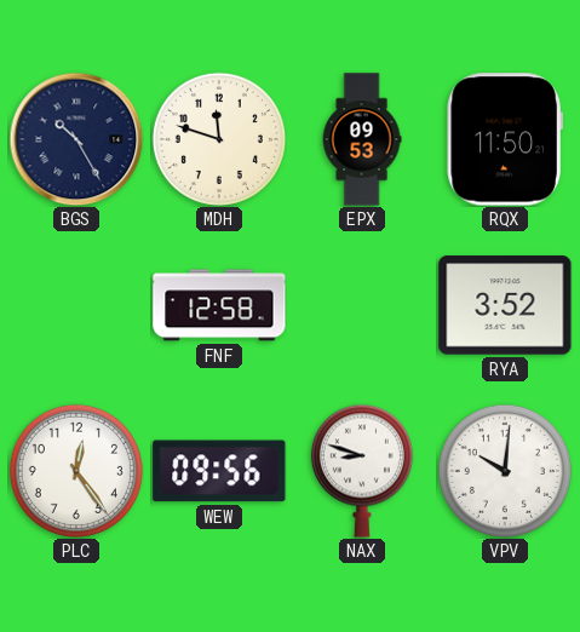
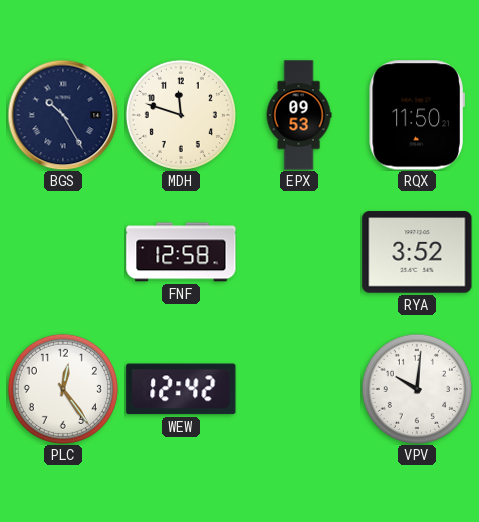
WEW: 09:56 -> 12:42
NAX: 8:48 -> none
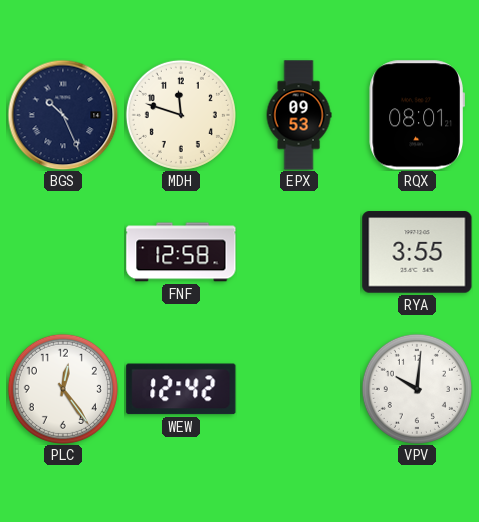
BGS: 10:25 -> 10:26
RQX: 11:50 -> 08:01
RYA: 3:52 -> 3:55
